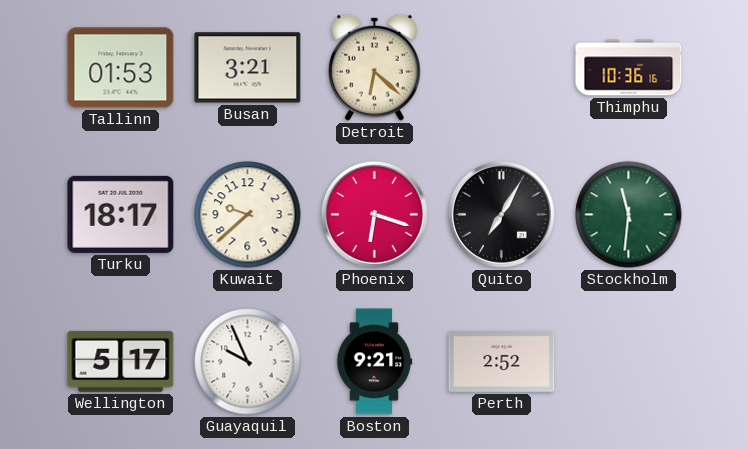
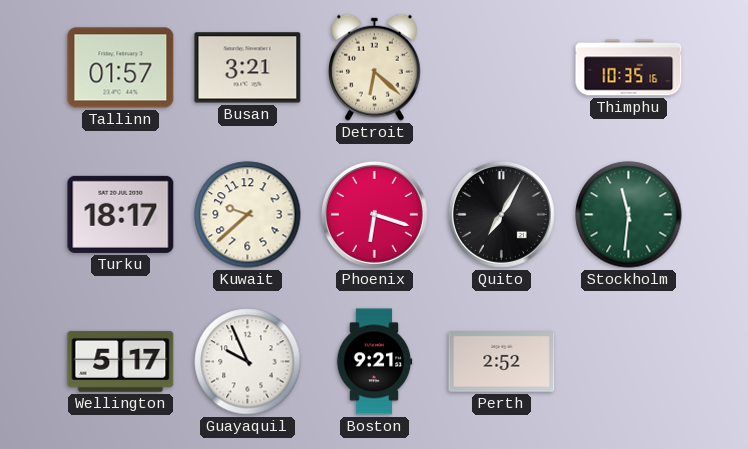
Tallinn: 01:53 -> 01:57
Thimphu: 10:36 -> 10:35
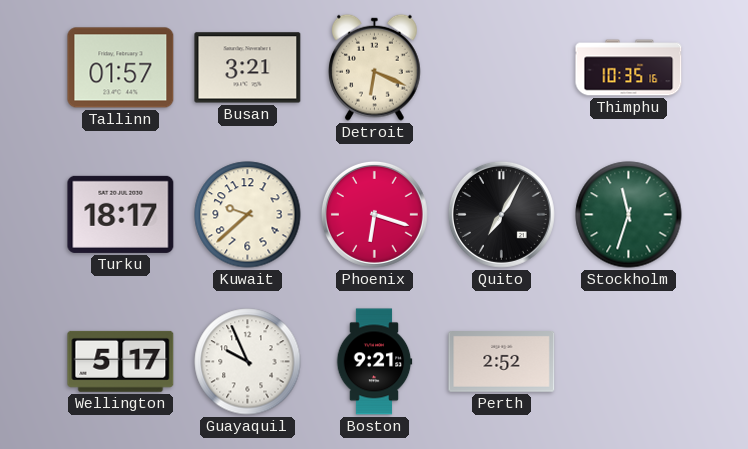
Detroit: 6:22 -> 6:19
Stockholm: 11:31 -> 11:33
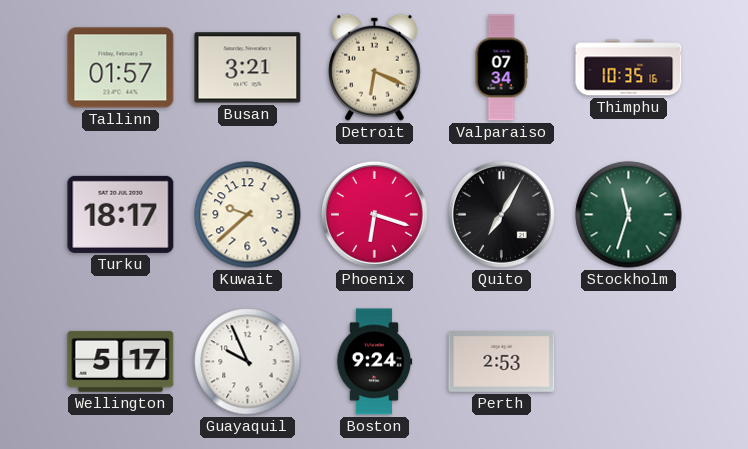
Valparaiso: none -> 07:34
Boston: 9:21 -> 9:24
Perth: 2:52 -> 2:53
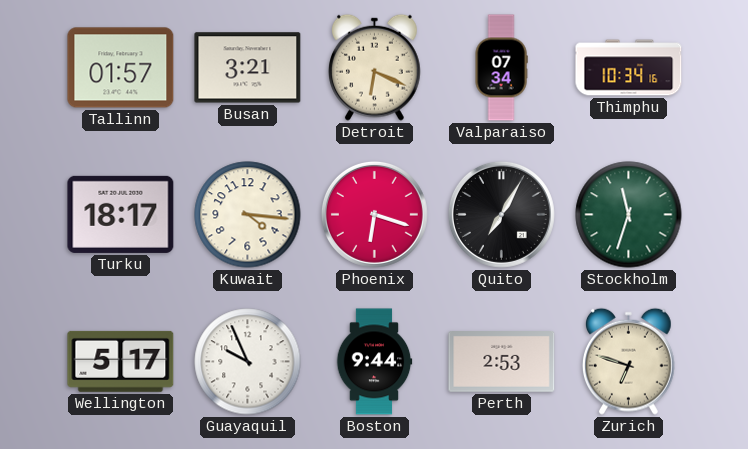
Thimphu: 10:35 -> 10:34
Kuwait: 9:38 -> 4:16
Boston: 9:24 -> 9:44
Zurich: none -> 6:48
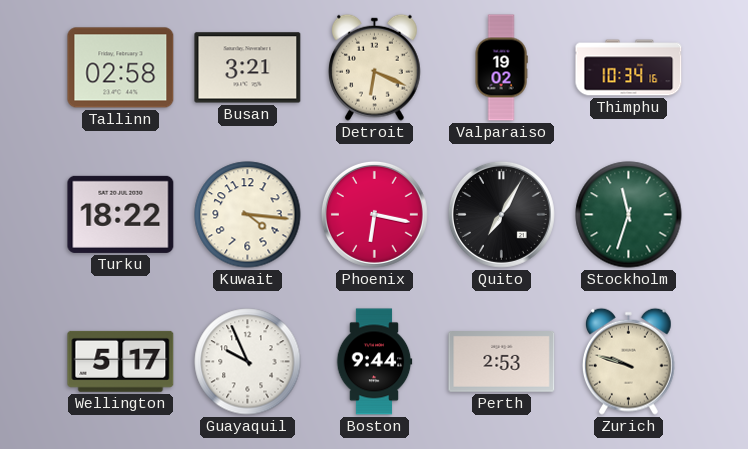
Tallinn: 01:57 -> 02:58
Valparaiso: 07:34 -> 19:02
Turku: 18:17 -> 18:22
Phoenix: 6:18 -> 6:17
Zurich: 6:48 -> 9:48
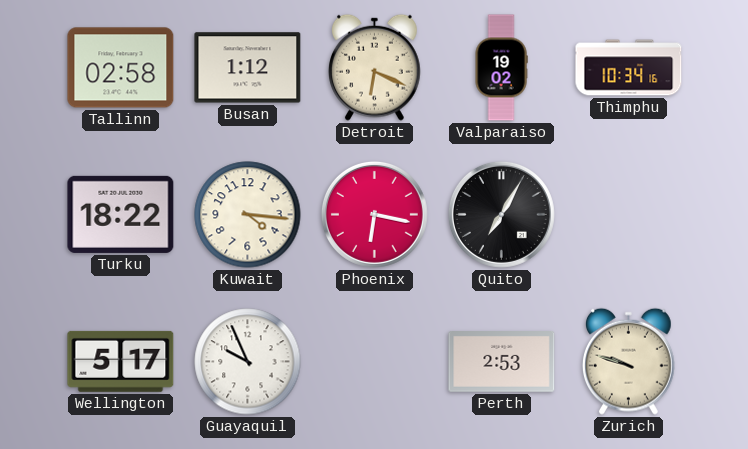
Busan: 3:21 -> 1:12
Stockholm: 11:33 -> none
Boston: 9:44 -> none
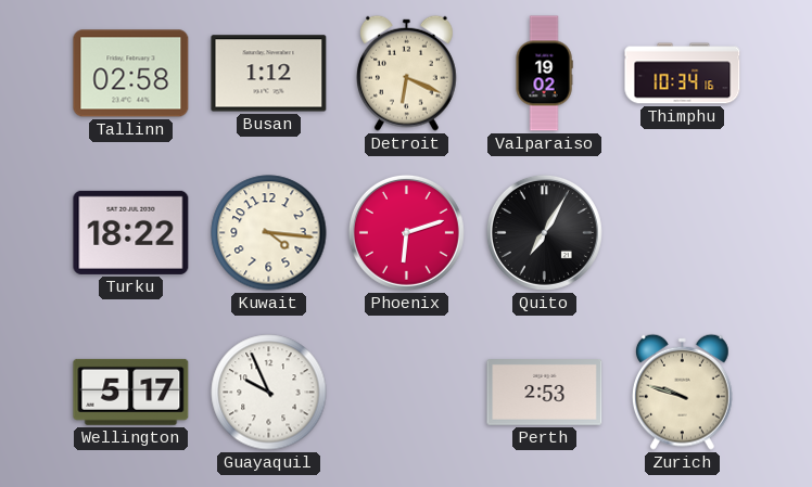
Phoenix: 6:17 -> 6:12
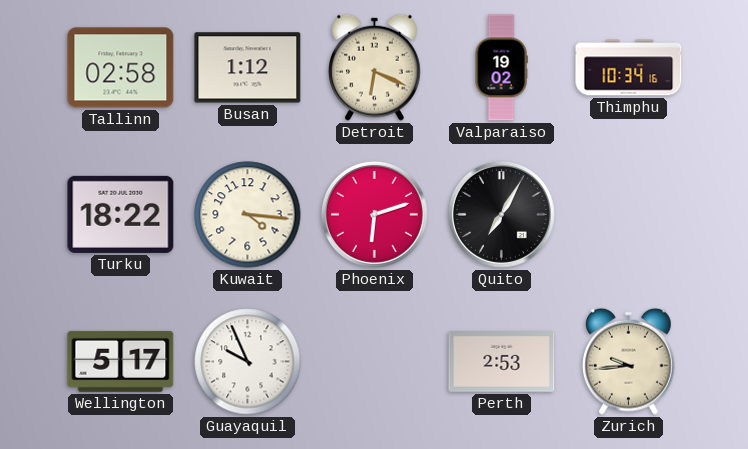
Zurich: 9:48 -> 9:44
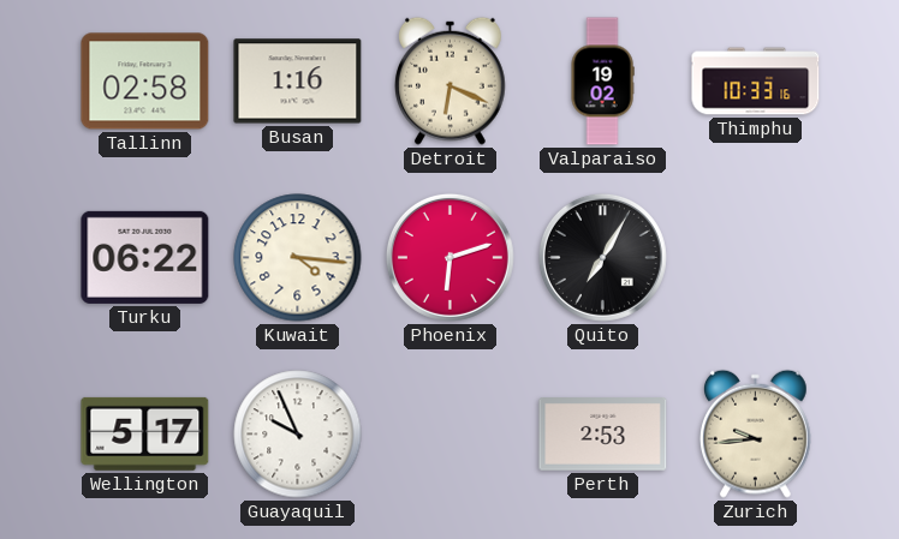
Busan: 1:12 -> 1:16
Thimphu: 10:34 -> 10:33
Turku: 18:22 -> 06:22
